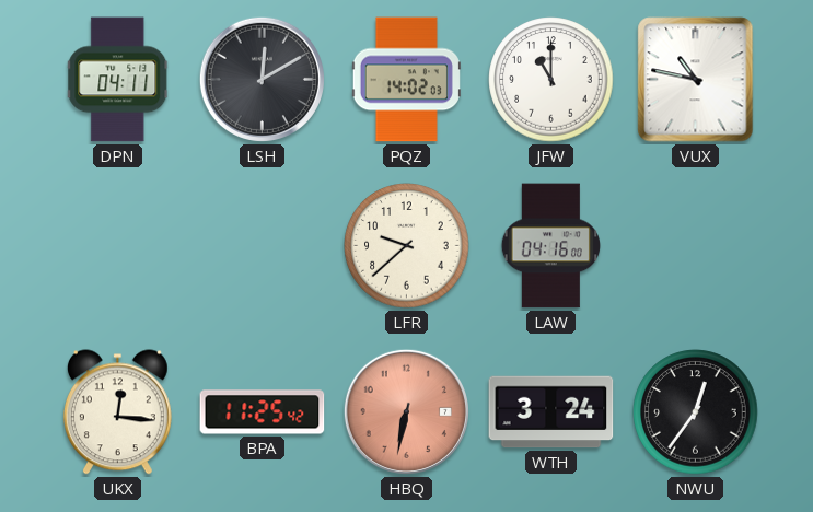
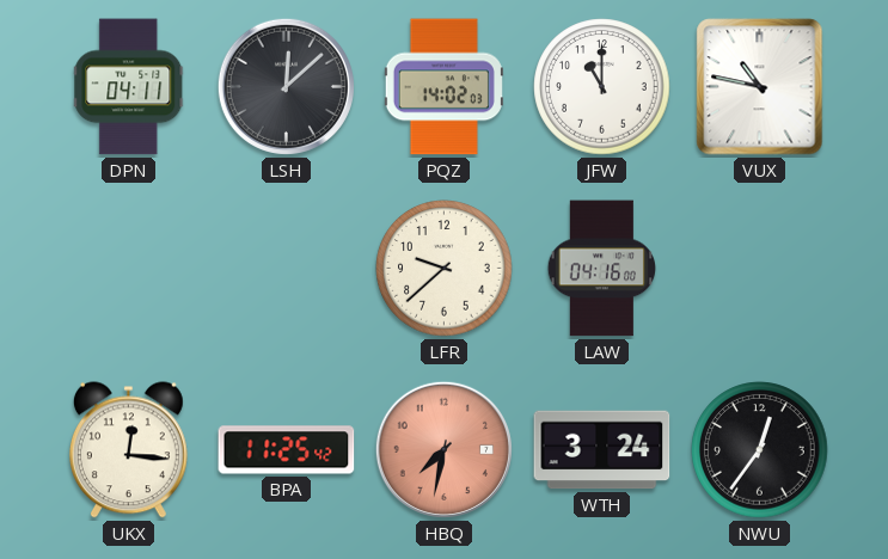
LSH: 12:10 -> 12:08
HBQ: 6:32 -> 7:32
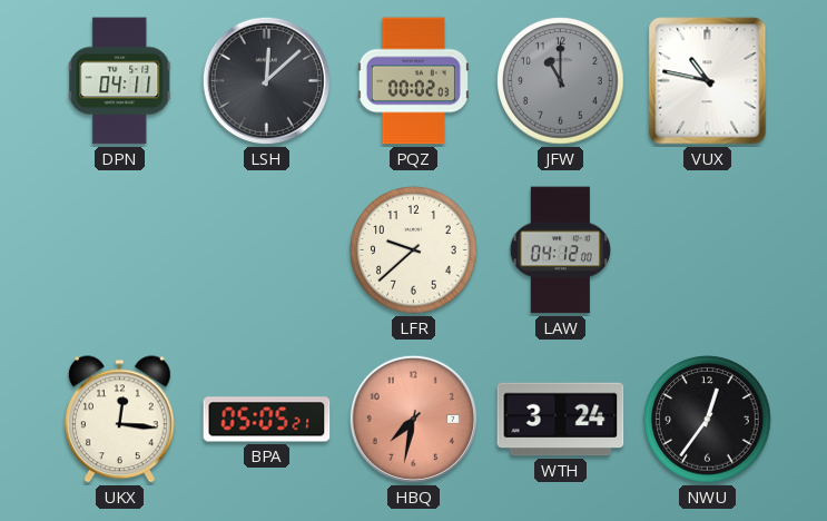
PQZ: 14:02 -> 00:02
JFW dial: white -> grey
LAW: 04:16 -> 04:12
BPA: 11:25 -> 05:05
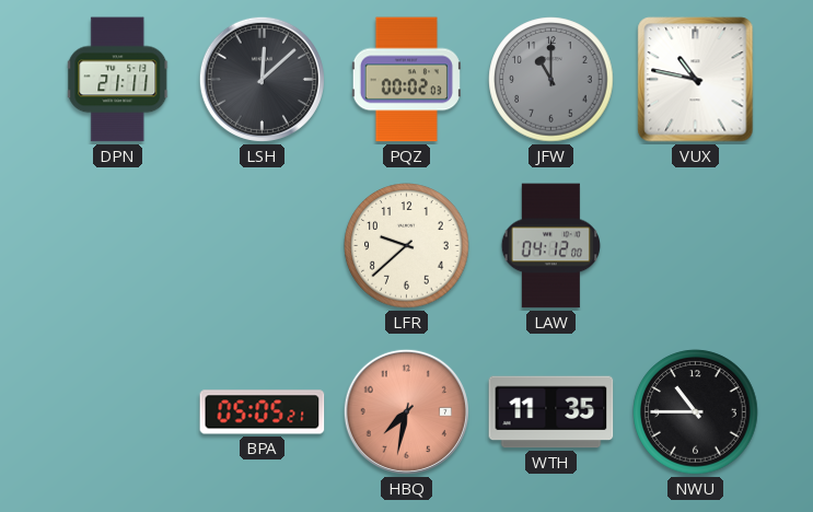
DPN: 04:11 -> 21:11
UKX: 12:16 -> none
WTH: 3:24 -> 11:35
NWU: 12:36 -> 10:45
